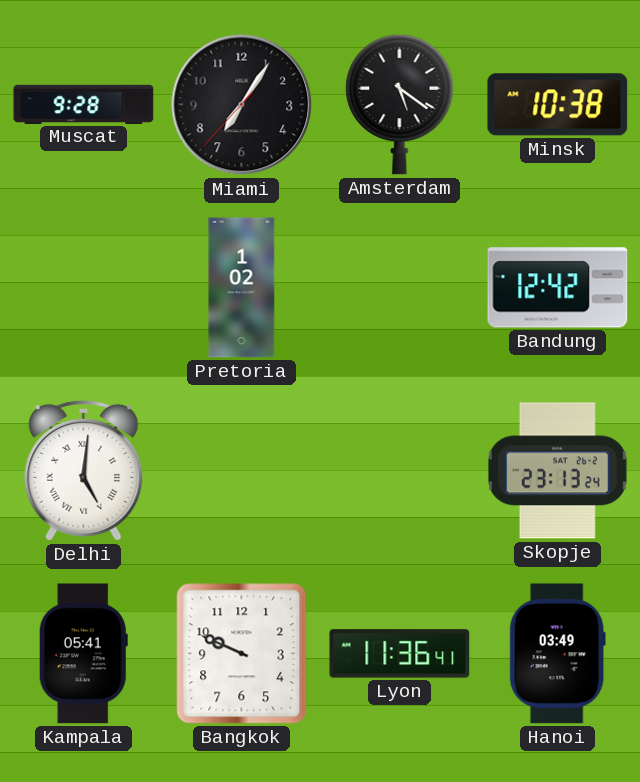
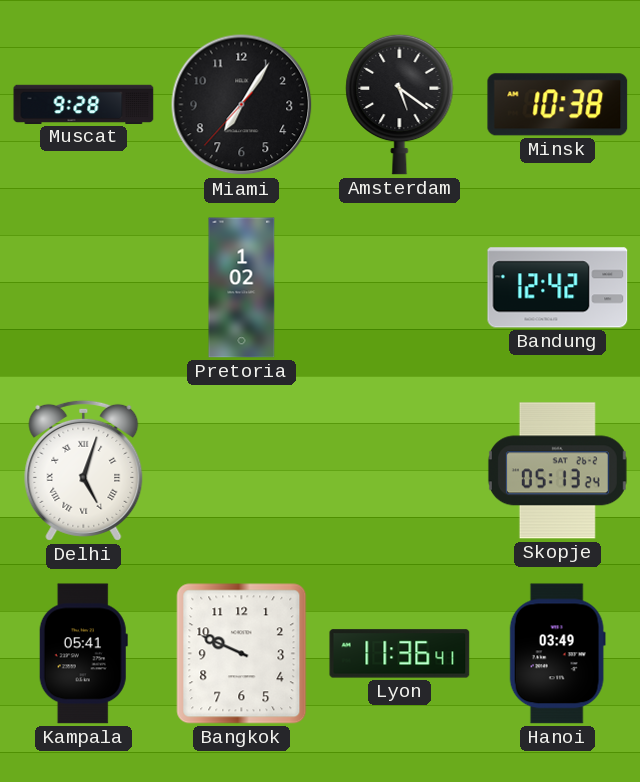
Delhi: 5:01 -> 5:03
Skopje: 23:13 -> 05:13
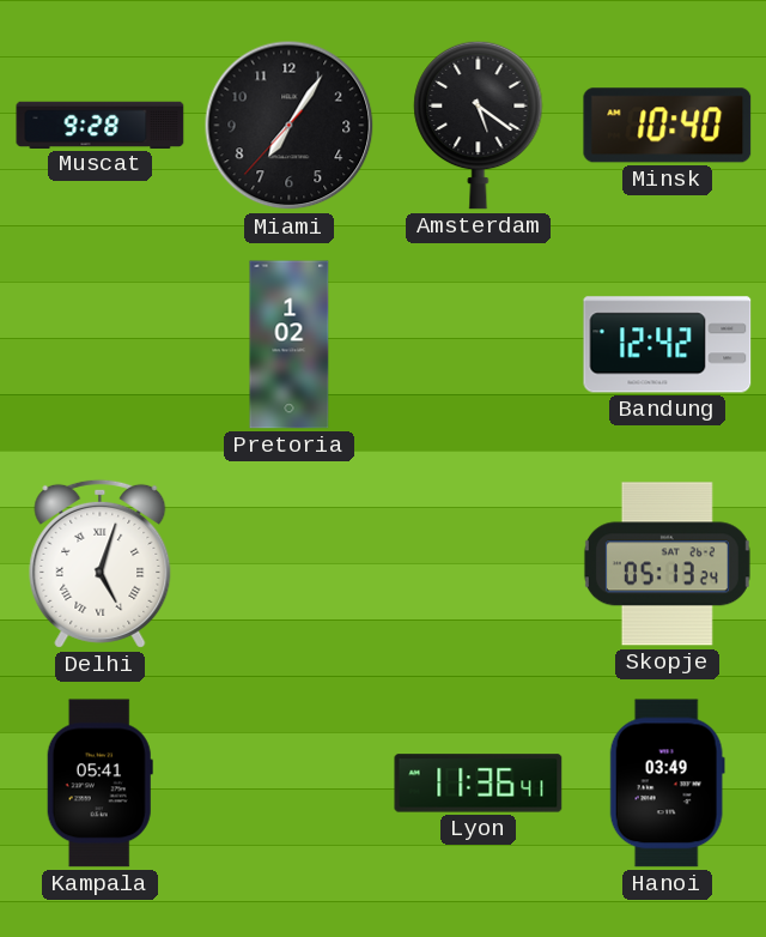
Minsk: 10:38 -> 10:40
Bangkok: 9:49 -> none
